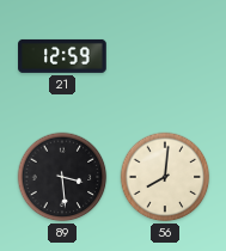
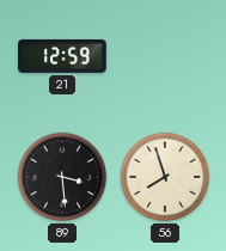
56: 8:01 -> 7:57
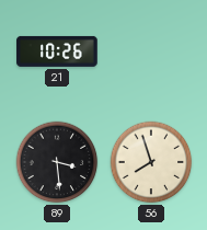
21: 12:59 -> 10:26
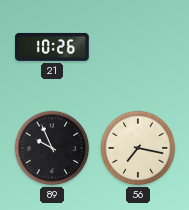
89: 3:29 -> 9:56
56: 7:57 -> 7:17
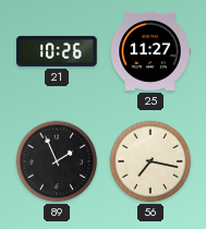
25: none -> 11:27
89: 9:56 -> 1:56
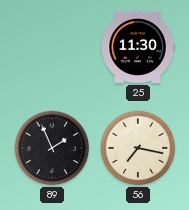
21: 10:26 -> none
25: 11:27 -> 11:30
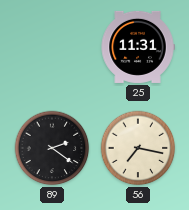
25: 11:30 -> 11:31
89: 1:56 -> 2:21
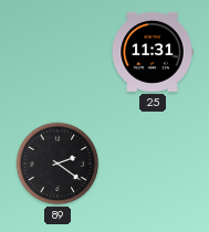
56: 7:17 -> none
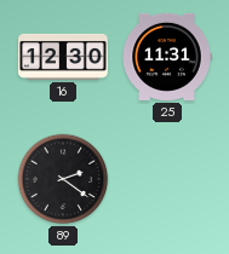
16: none -> 12:30
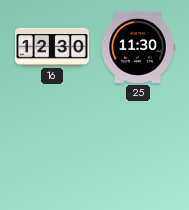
25: 11:31 -> 11:30
89: 2:21 -> none
